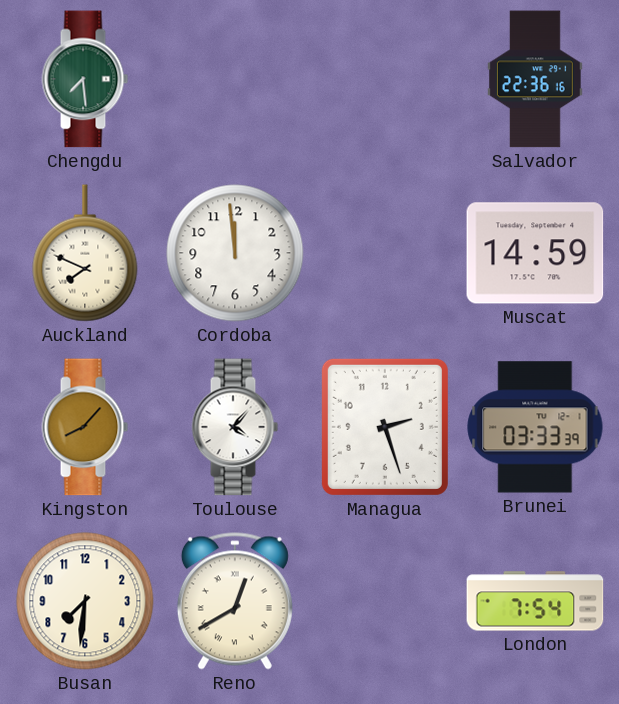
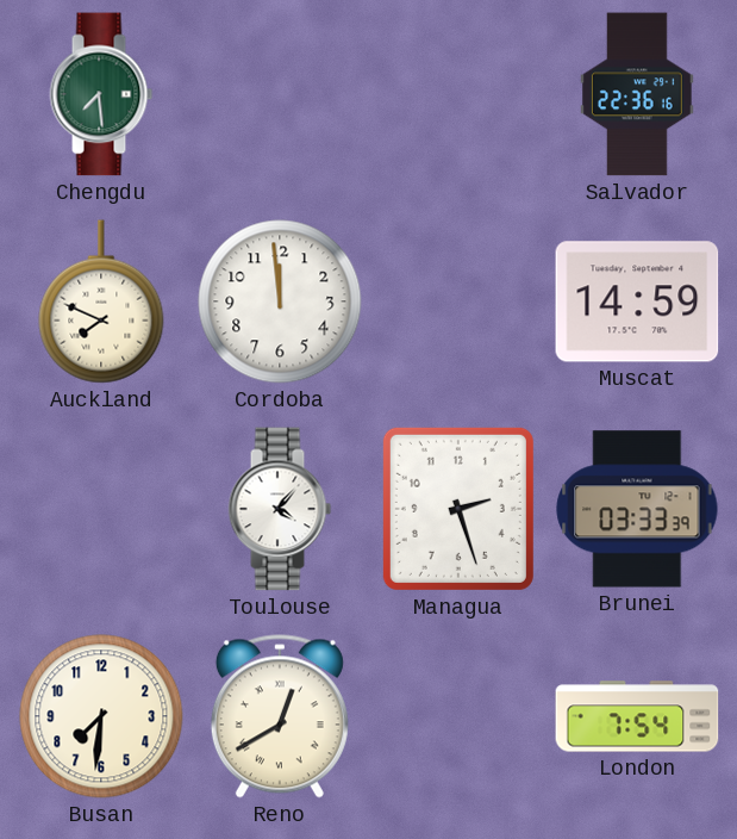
Kingston: 8:07 -> none
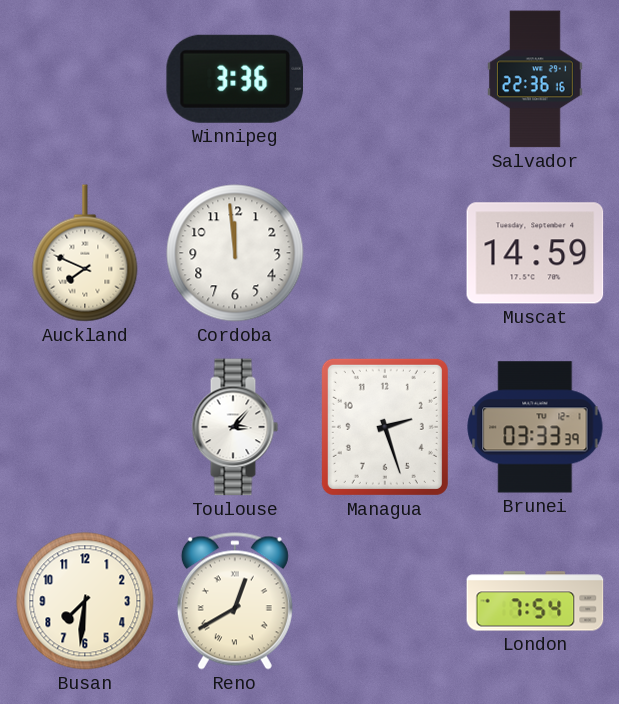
Chengdu: 7:29 -> none
Winnipeg: none -> 3:36
Toulouse: 4:07 -> 3:07
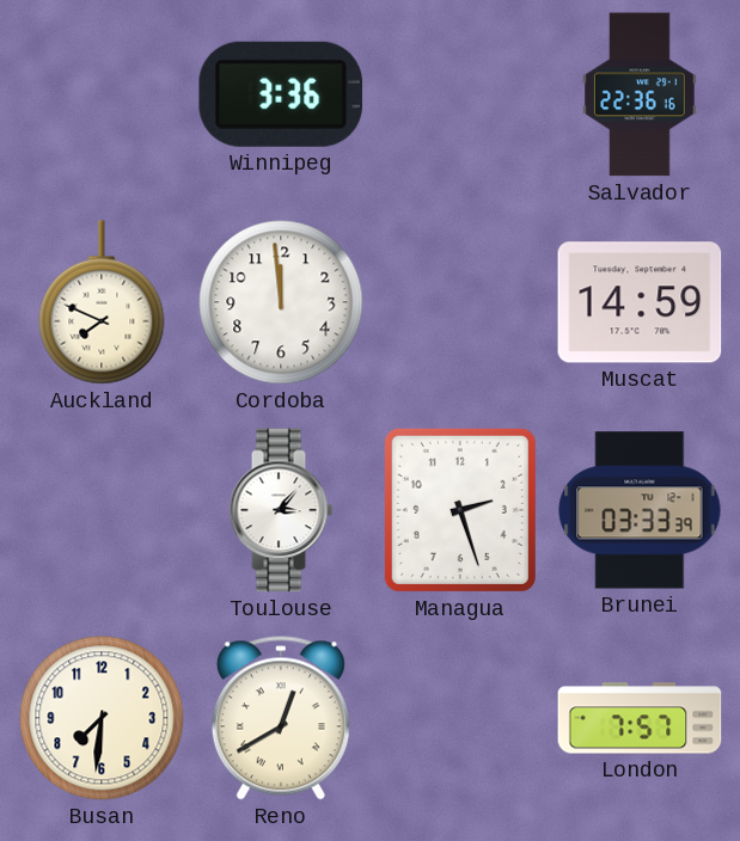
London: 7:54 -> 7:57
